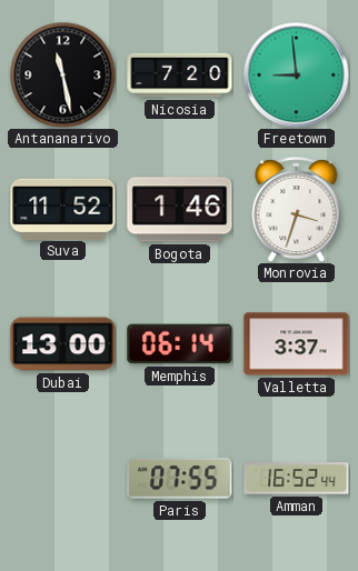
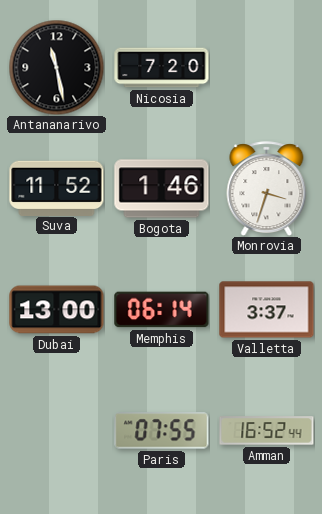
Freetown: 8:59 -> none
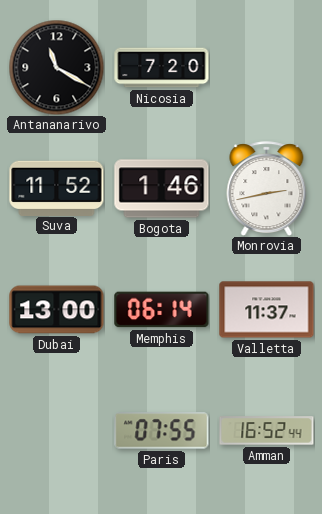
Antananarivo: 11:28 -> 11:20
Monrovia: 3:33 -> 2:43
Valletta: 3:37 -> 11:37
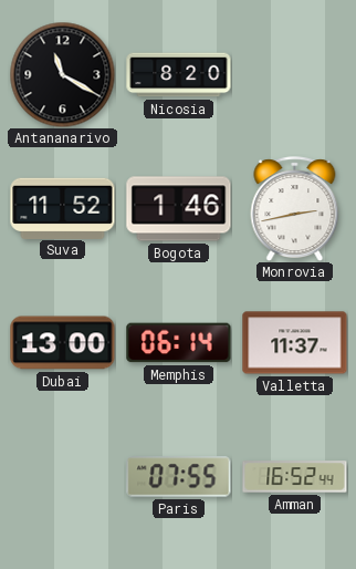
Nicosia: 7:20 -> 8:20
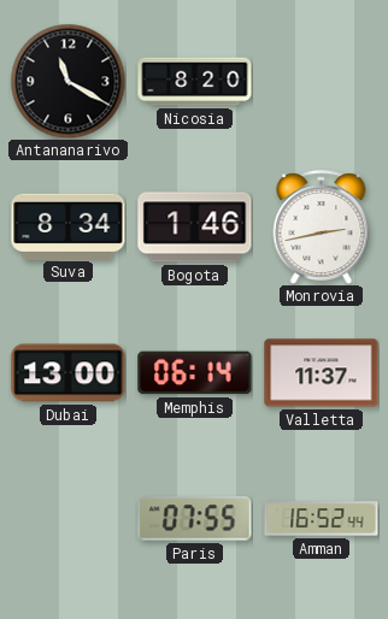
Suva: 11:52 -> 8:34
